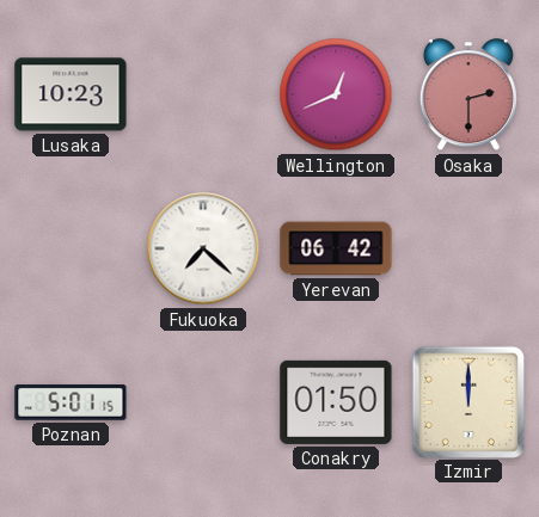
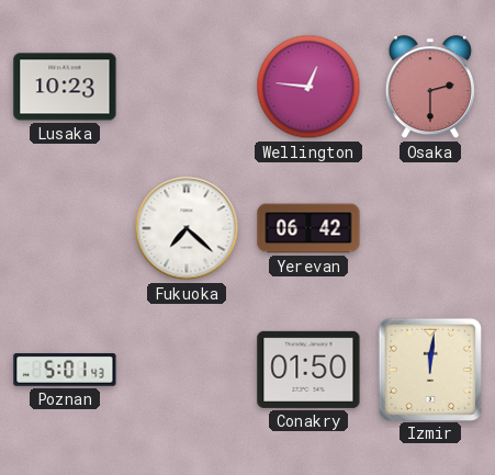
Wellington: 12:41 -> 12:46
Poznan: 5:01:15 -> 5:01:43
Izmir: 12:00 -> 12:01
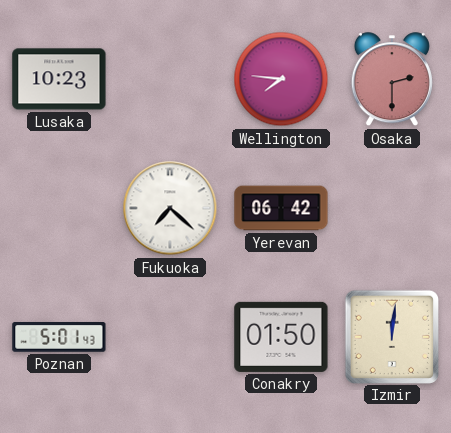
Wellington: 12:46 -> 7:46
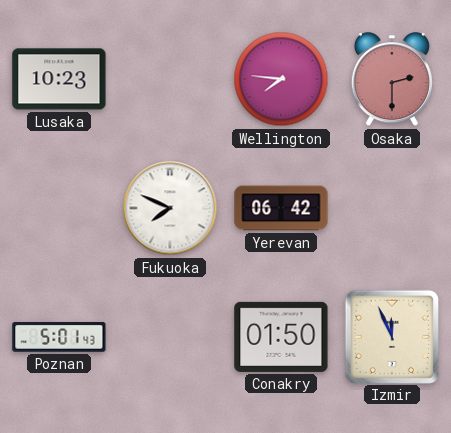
Fukuoka: 7:22 -> 7:49
Izmir: 12:01 -> 11:56
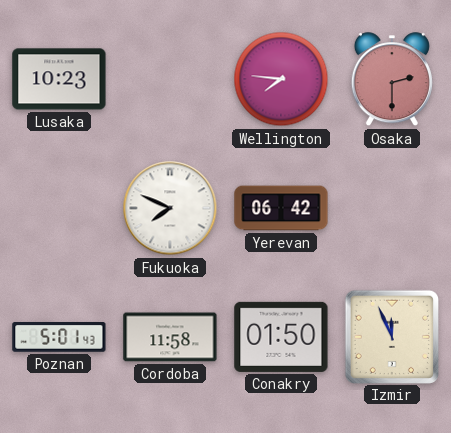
Cordoba: none -> 11:58
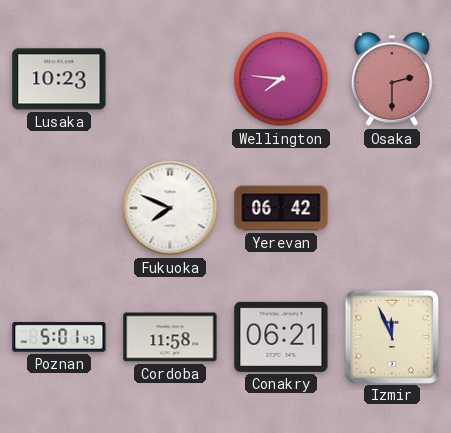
Conakry: 01:50 -> 06:21
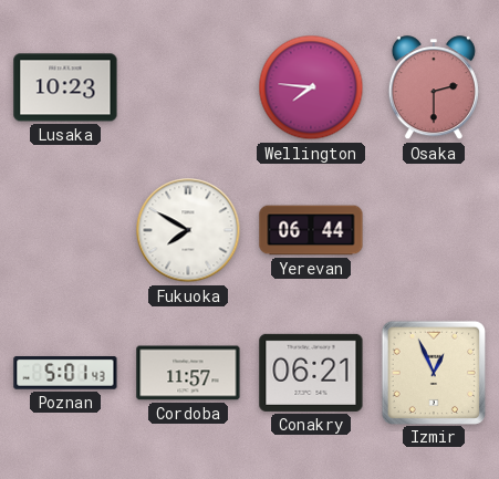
Fukuoka: 7:49 -> 7:50
Yerevan: 06:42 -> 06:44
Cordoba: 11:58 -> 11:57
Izmir: 11:56 -> 12:56
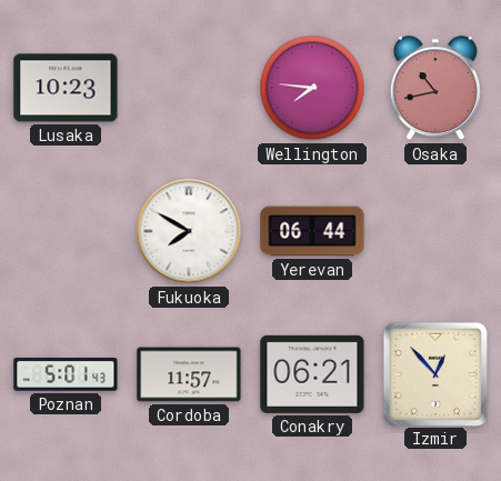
Osaka: 2:30 -> 10:43
Izmir: 12:56 -> 12:53
